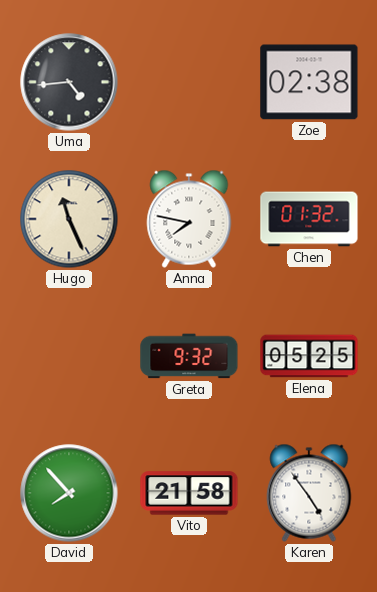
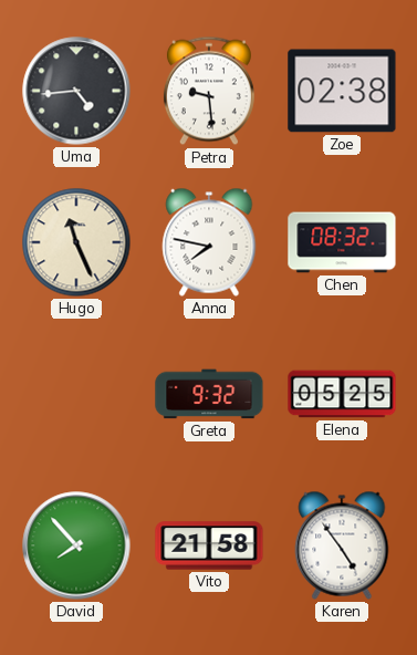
Petra: none -> 9:29
Chen: 01:32 -> 08:32
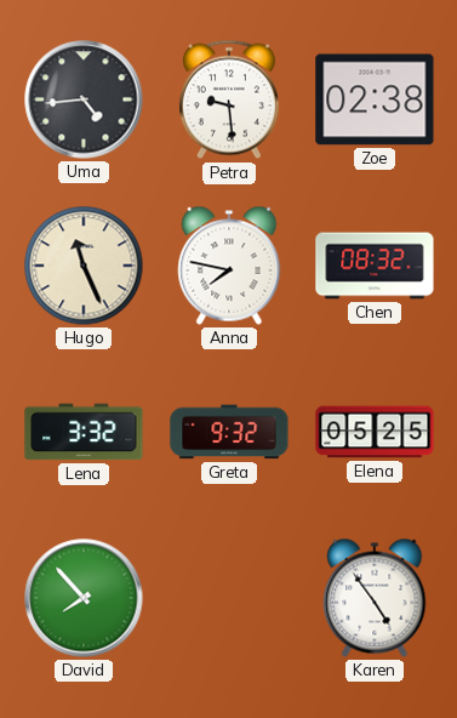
Lena: none -> 3:32
Vito: 21:58 -> none
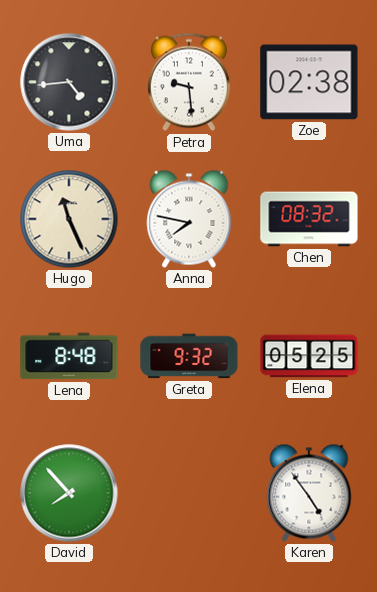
Lena: 3:32 -> 8:48
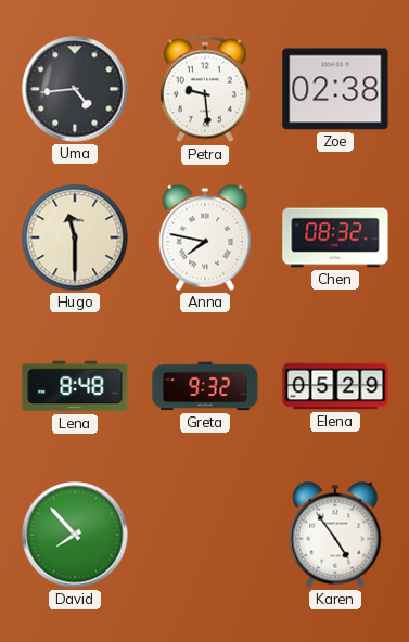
Hugo: 11:26 -> 11:30
Elena: 05:25 -> 05:29
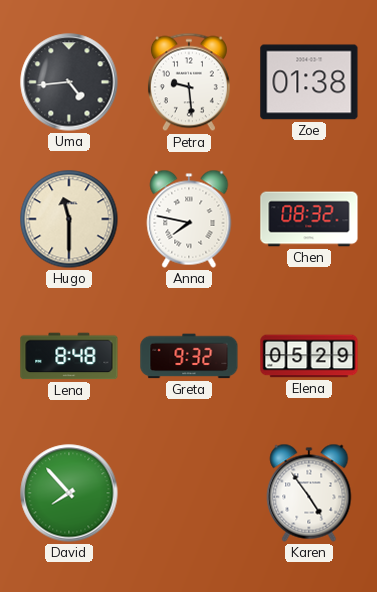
Zoe: 02:38 -> 01:38
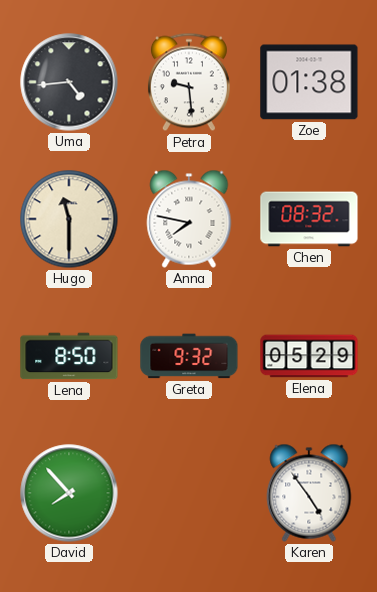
Lena: 8:48 -> 8:50
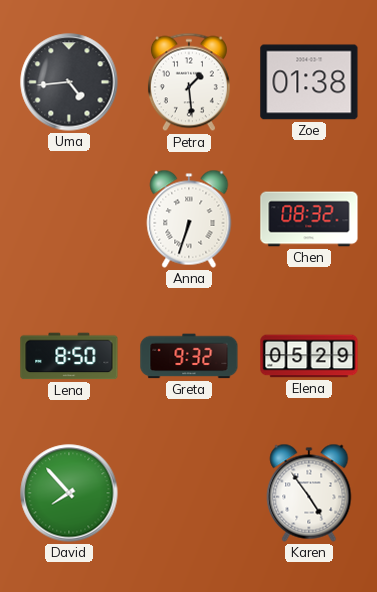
Petra: 9:29 -> 1:29
Hugo: 11:30 -> none
Anna: 7:47 -> 6:33
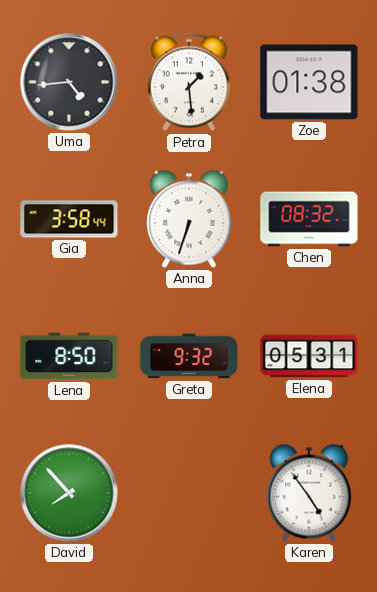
Gia: none -> 3:58
Elena: 05:29 -> 05:31
